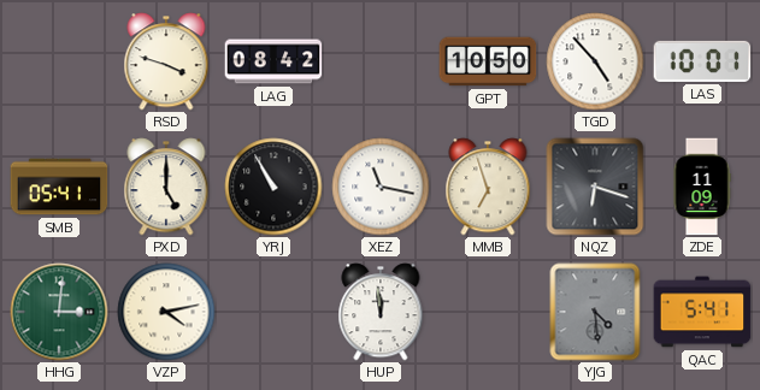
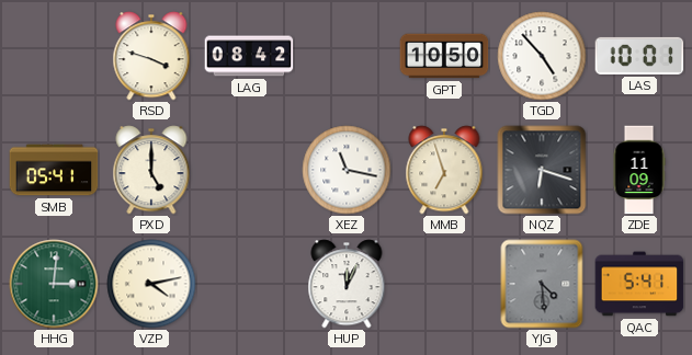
YRJ: 10:55 -> none
HUP: 11:59 -> 12:04
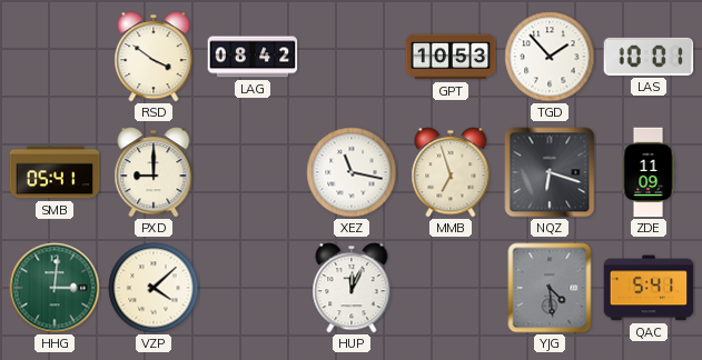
RSD: 3:48 -> 3:51
GPT: 10:50 -> 10:53
TGD: 4:53 -> 1:53
PXD: 5:00 -> 9:00
VZP: 4:13 -> 4:08
